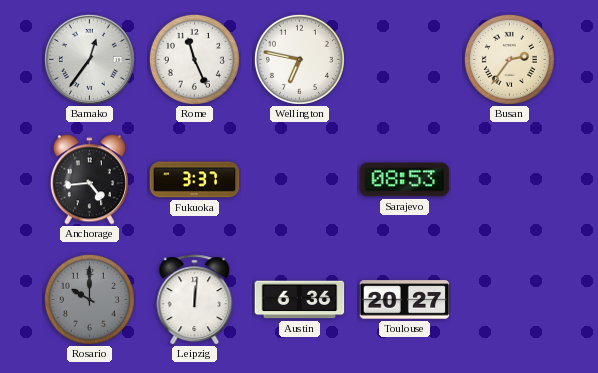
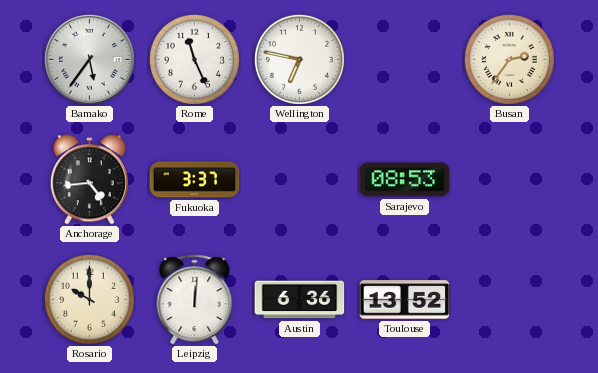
Bamako: 12:36 -> 5:36
Rosario dial: grey -> cream
Toulouse: 20:27 -> 13:52
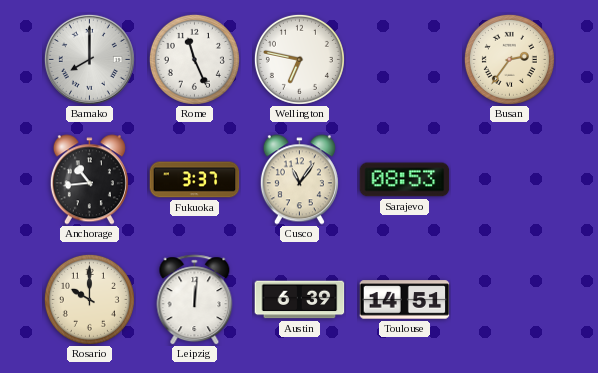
Bamako: 5:36 -> 8:00
Anchorage: 4:44 -> 10:44
Cusco: none -> 11:06
Austin: 6:36 -> 6:39
Toulouse: 13:52 -> 14:51
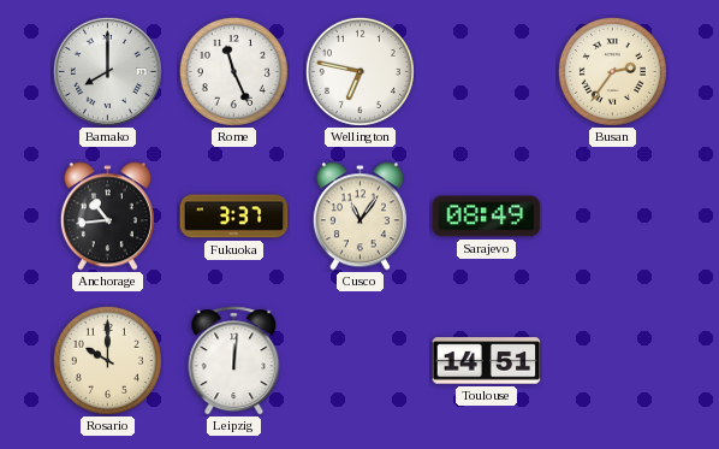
Sarajevo: 08:53 -> 08:49
Austin: 6:39 -> none
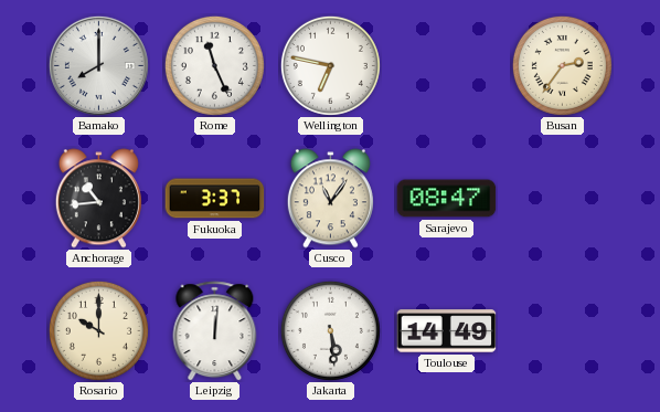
Sarajevo: 08:49 -> 08:47
Jakarta: none -> 5:29
Toulouse: 14:51 -> 14:49
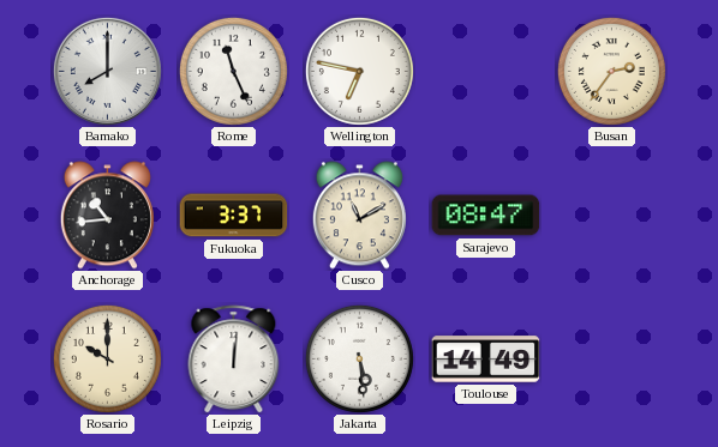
Cusco: 11:06 -> 11:10
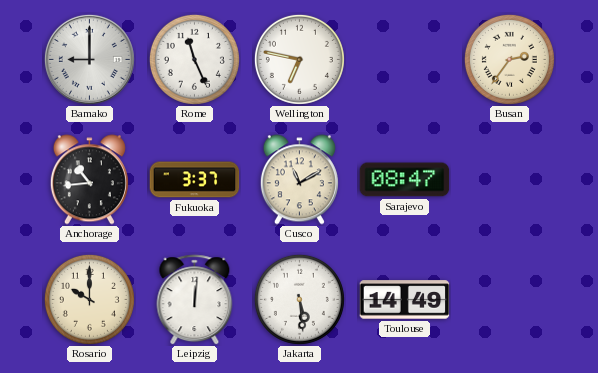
Bamako: 8:00 -> 9:00
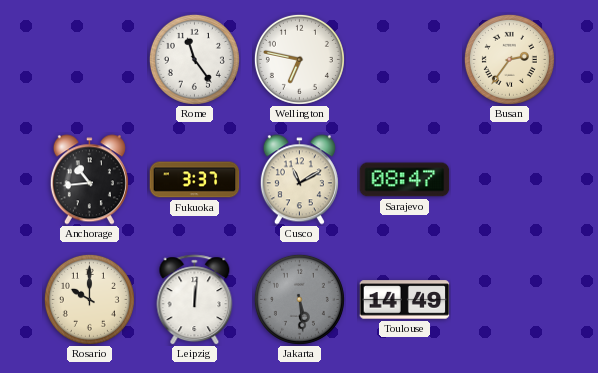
Bamako: 9:00 -> none
Rome: 11:26 -> 11:24
Jakarta dial: white -> grey
